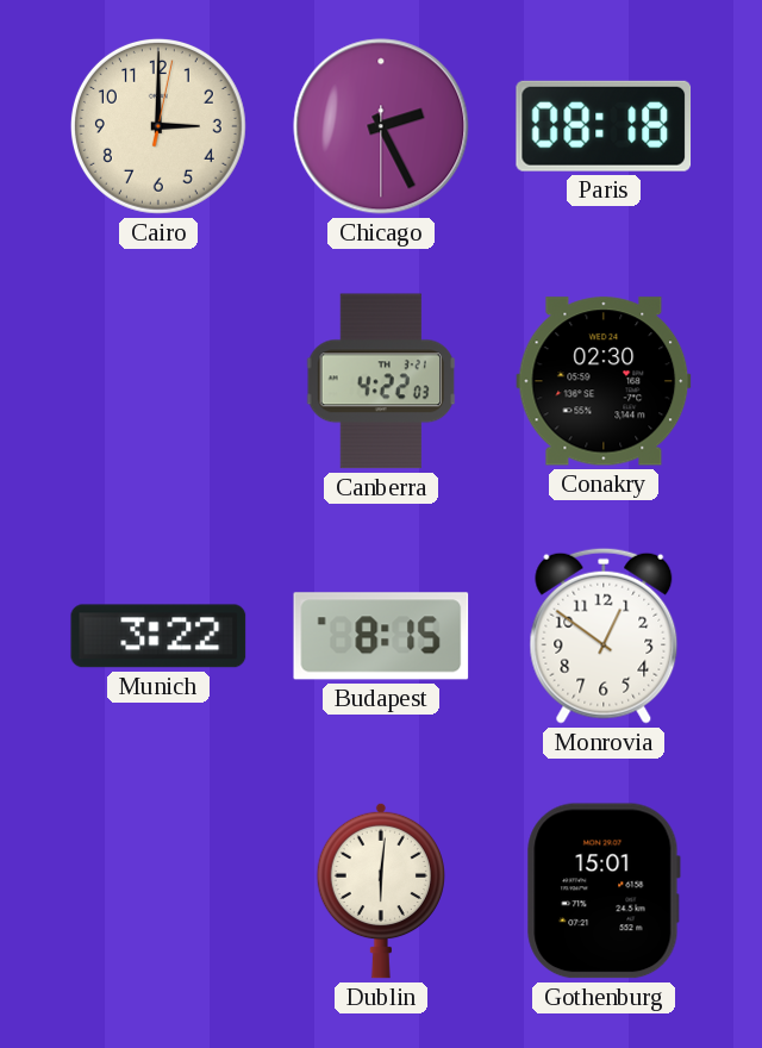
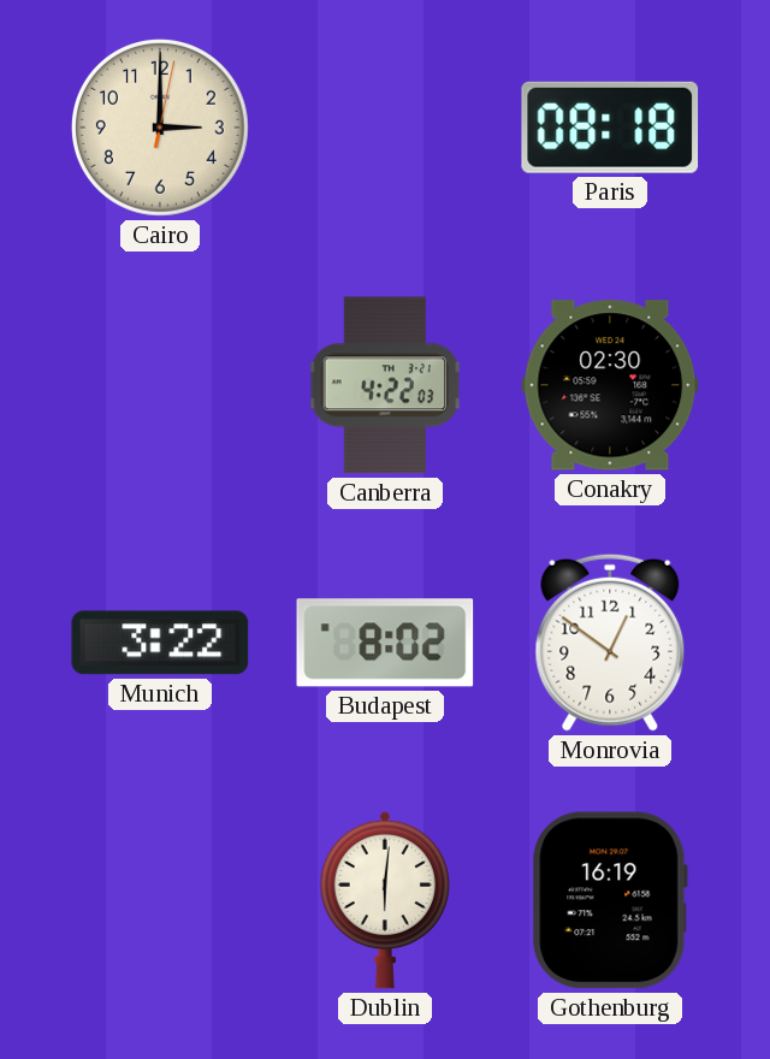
Chicago: 2:25 -> none
Budapest: 8:15 -> 8:02
Gothenburg: 15:01 -> 16:19
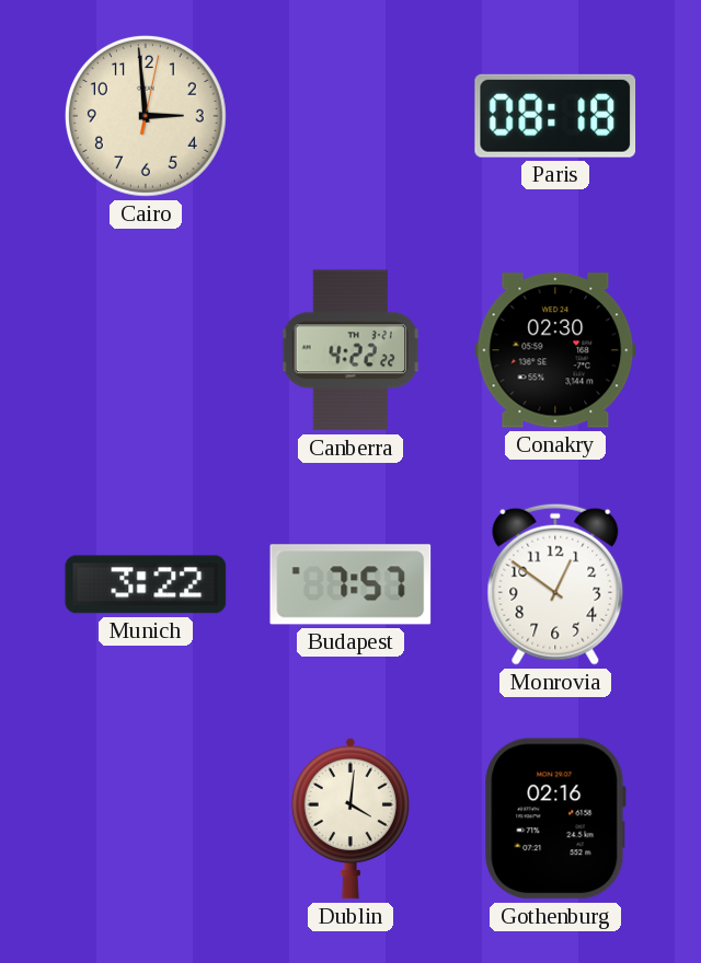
Cairo: 3:00 -> 2:59
Canberra: 4:22:03 -> 4:22:22
Budapest: 8:02 -> 7:57
Dublin: 6:01 -> 4:01
Gothenburg: 16:19 -> 02:16
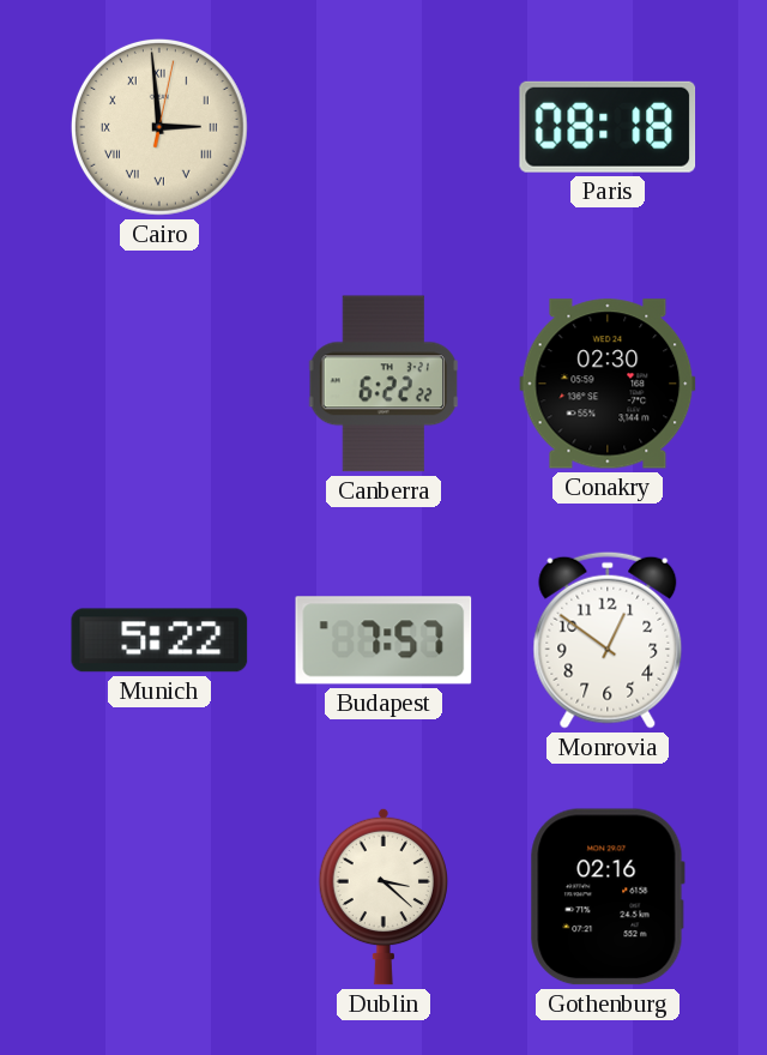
Cairo numerals: Arabic -> Roman
Canberra: 4:22 -> 6:22
Munich: 3:22 -> 5:22
Dublin: 4:01 -> 3:22
